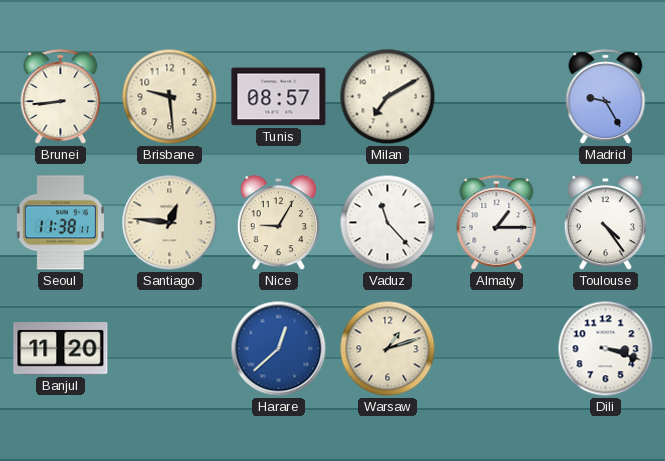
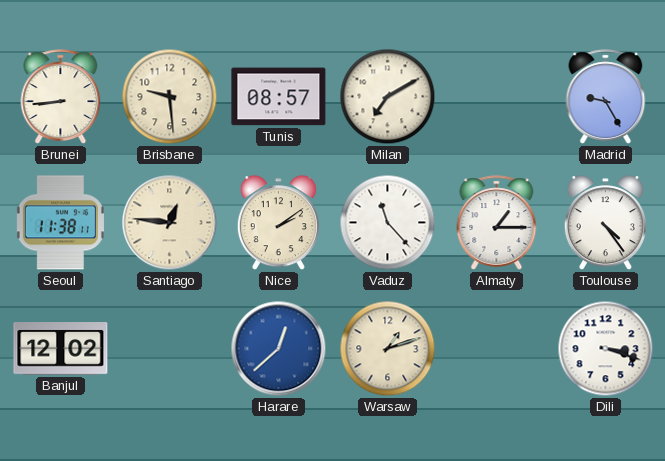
Nice: 9:05 -> 2:09
Banjul: 11:20 -> 12:02
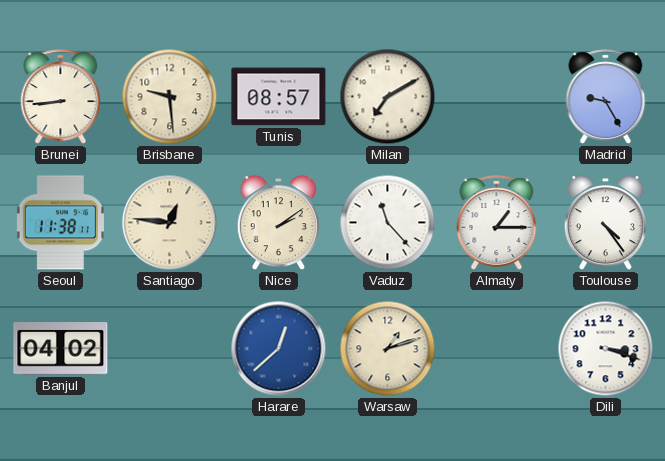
Banjul: 12:02 -> 04:02
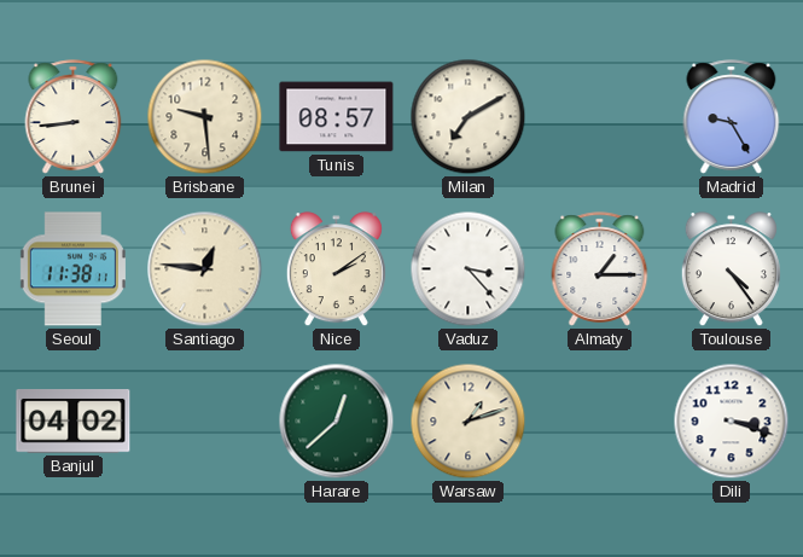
Vaduz: 11:23 -> 3:23
Harare dial: blue -> green
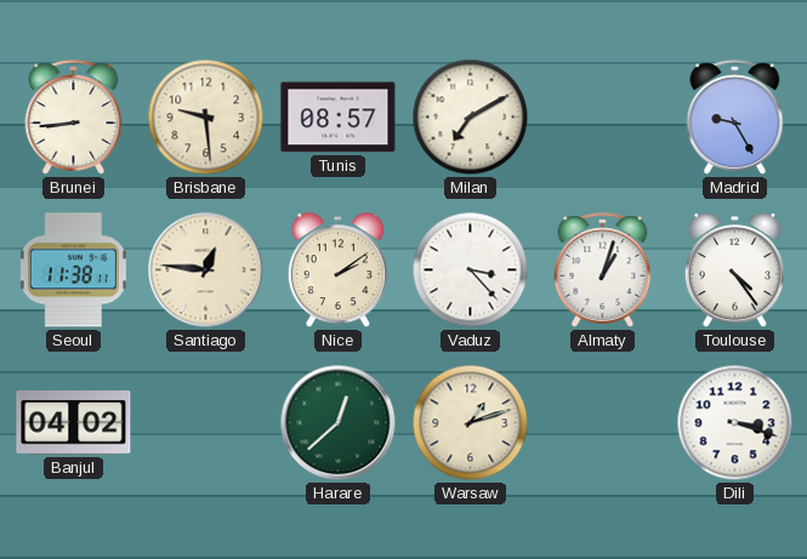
Almaty: 1:15 -> 1:03
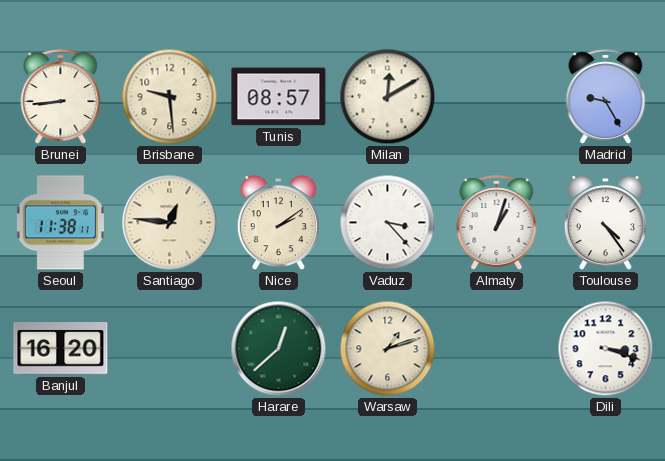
Milan: 7:10 -> 12:10
Banjul: 04:02 -> 16:20
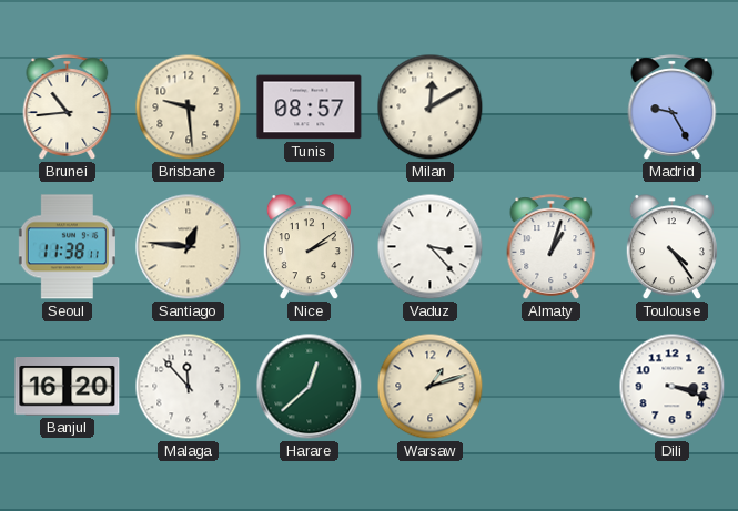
Brunei: 8:44 -> 10:44
Malaga: none -> 11:53
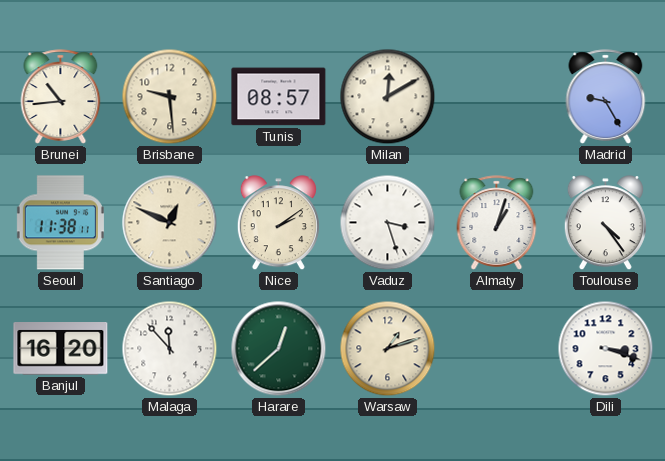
Santiago: 12:46 -> 12:49
Vaduz: 3:23 -> 3:27
